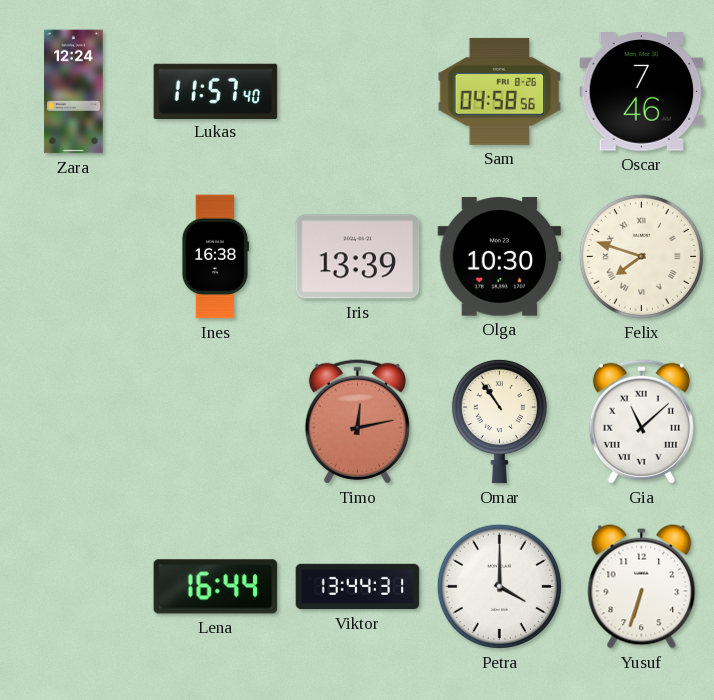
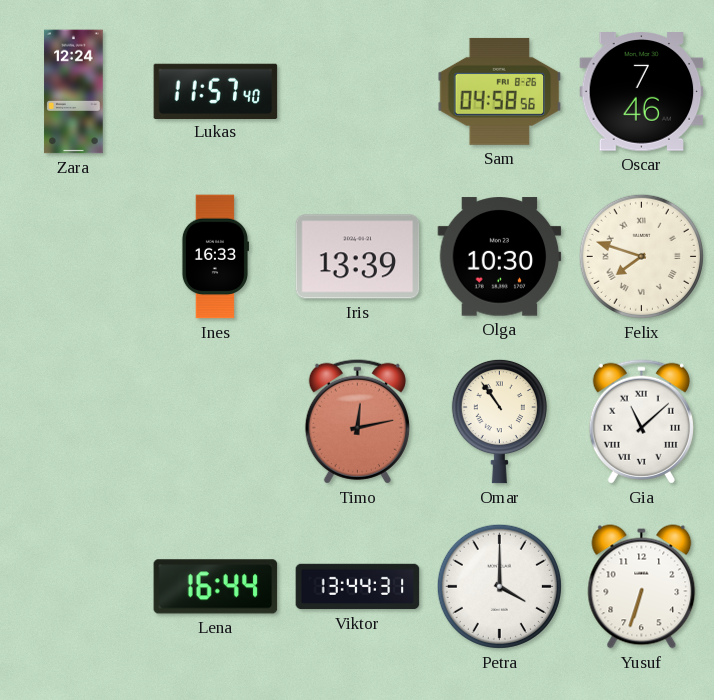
Ines: 16:38 -> 16:33
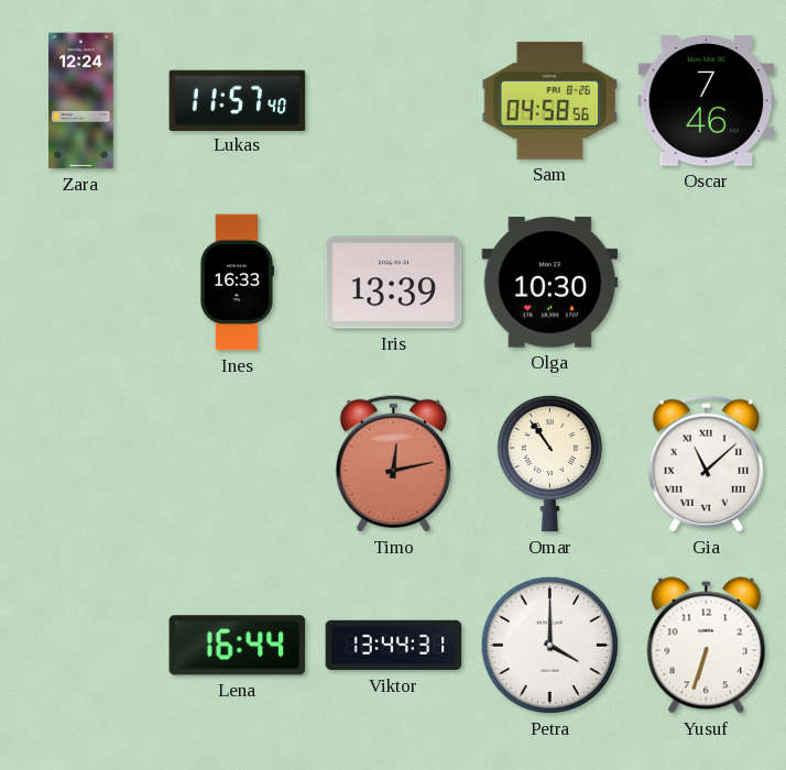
Felix: 7:48 -> none
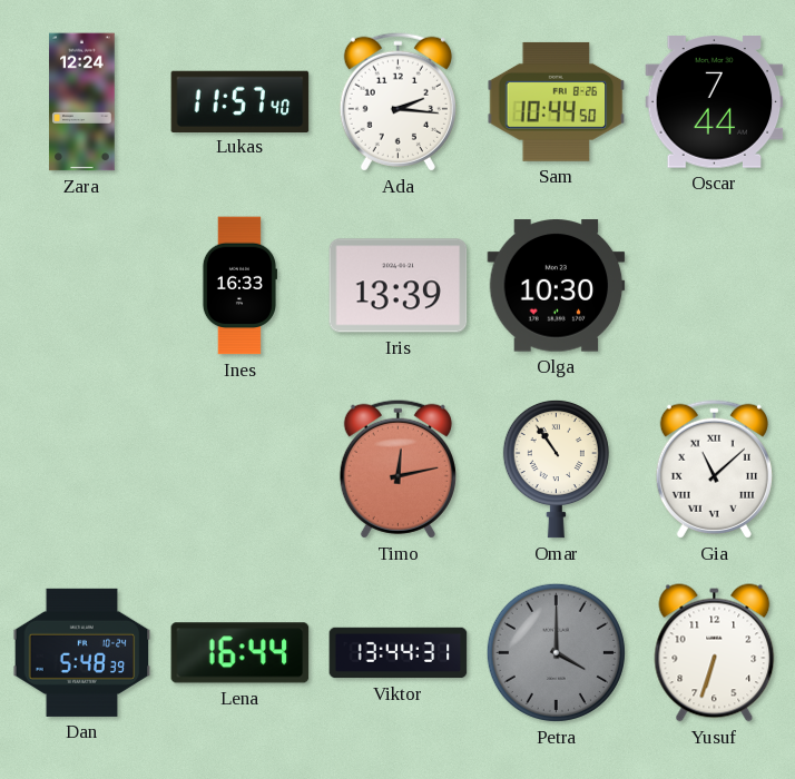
Ada: none -> 2:16
Sam: 04:58 -> 10:44
Oscar: 7:46 -> 7:44
Dan: none -> 5:48
Petra dial: white -> grey
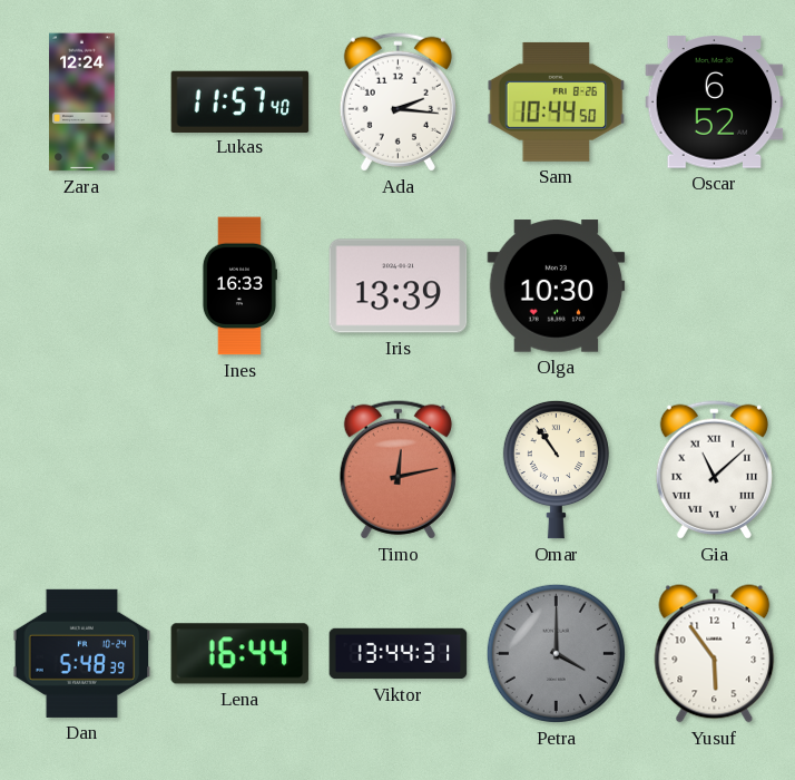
Oscar: 7:44 -> 6:52
Yusuf: 6:33 -> 5:54
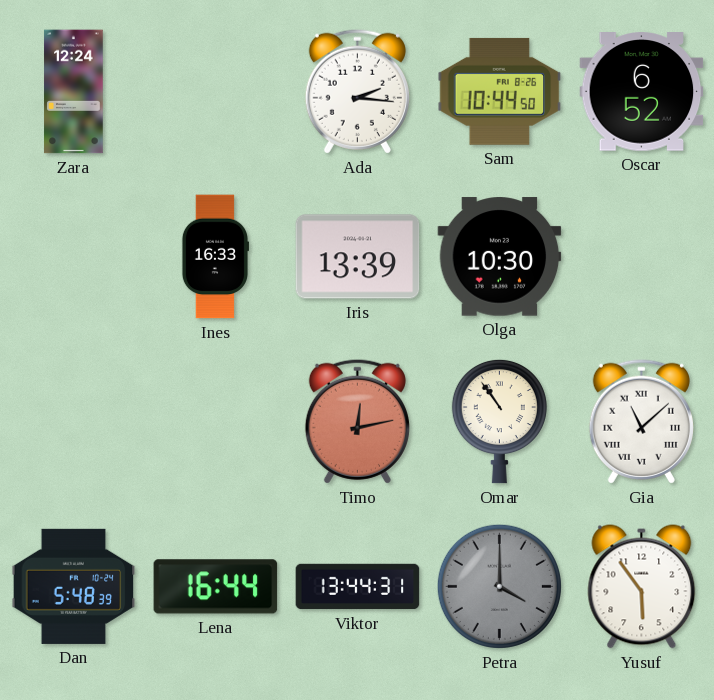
Lukas: 11:57 -> none
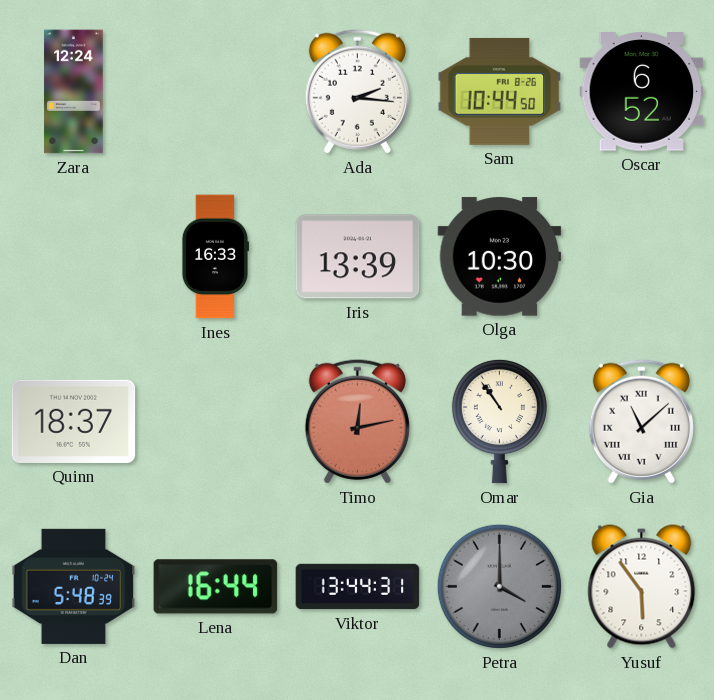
Quinn: none -> 18:37
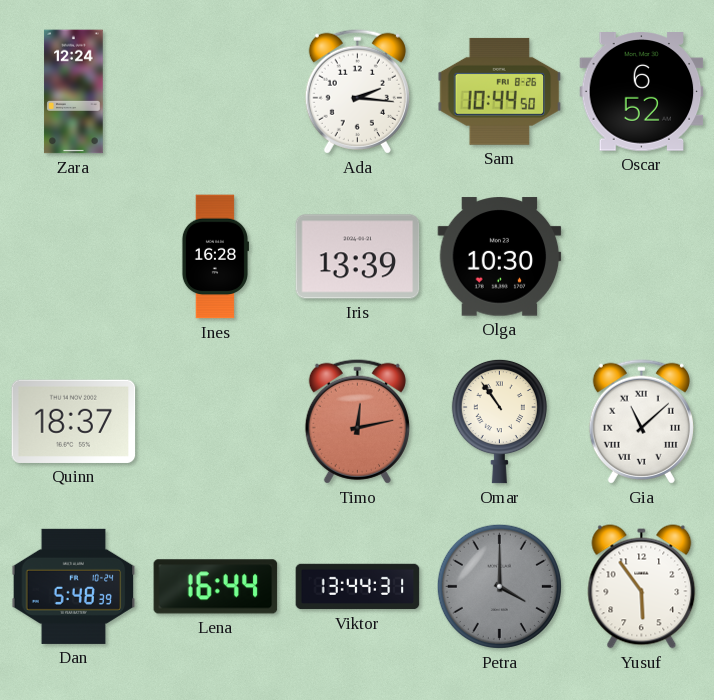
Ines: 16:33 -> 16:28
